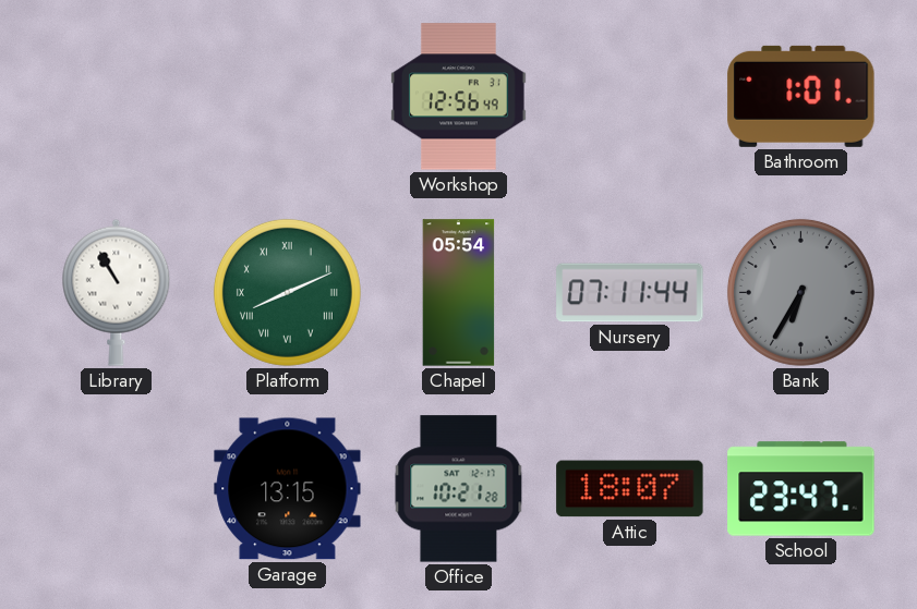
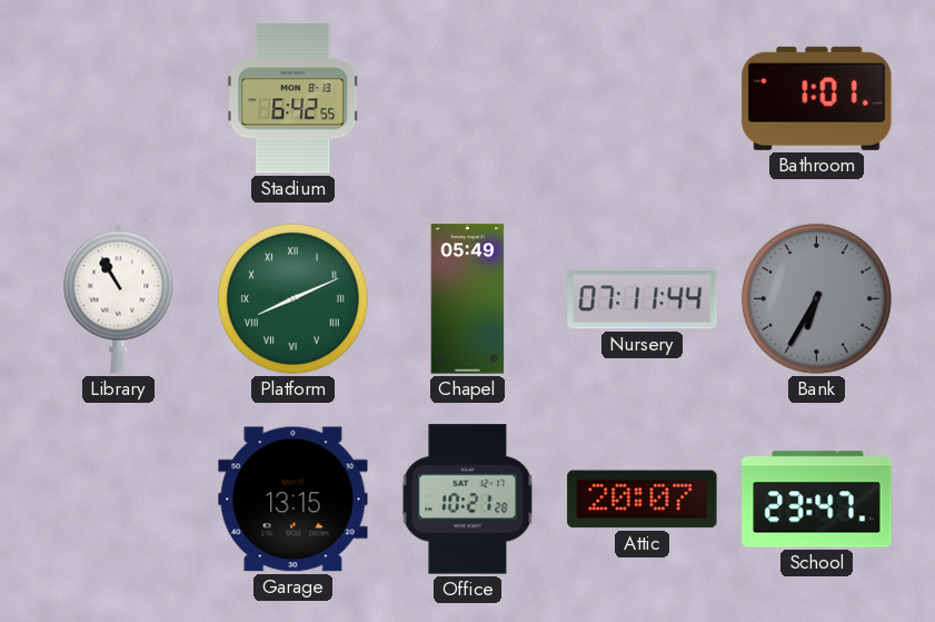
Stadium: none -> 6:42
Workshop: 12:56 -> none
Chapel: 05:54 -> 05:49
Attic: 18:07 -> 20:07
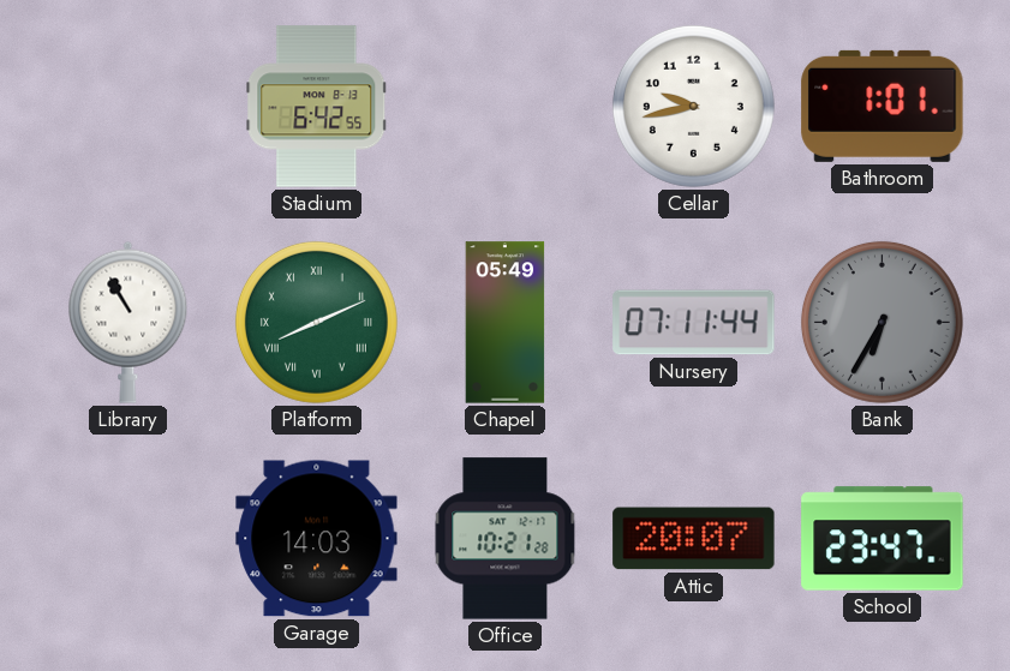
Cellar: none -> 9:43
Garage: 13:15 -> 14:03
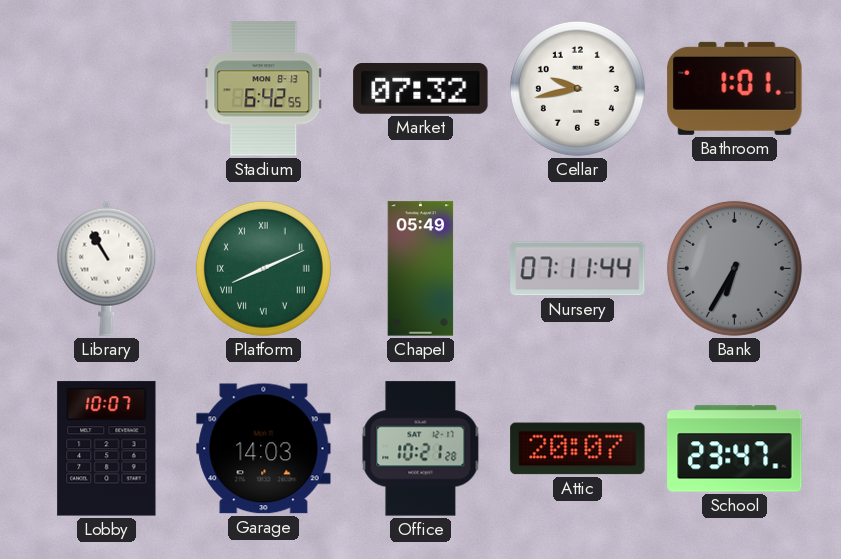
Market: none -> 07:32
Lobby: none -> 10:07
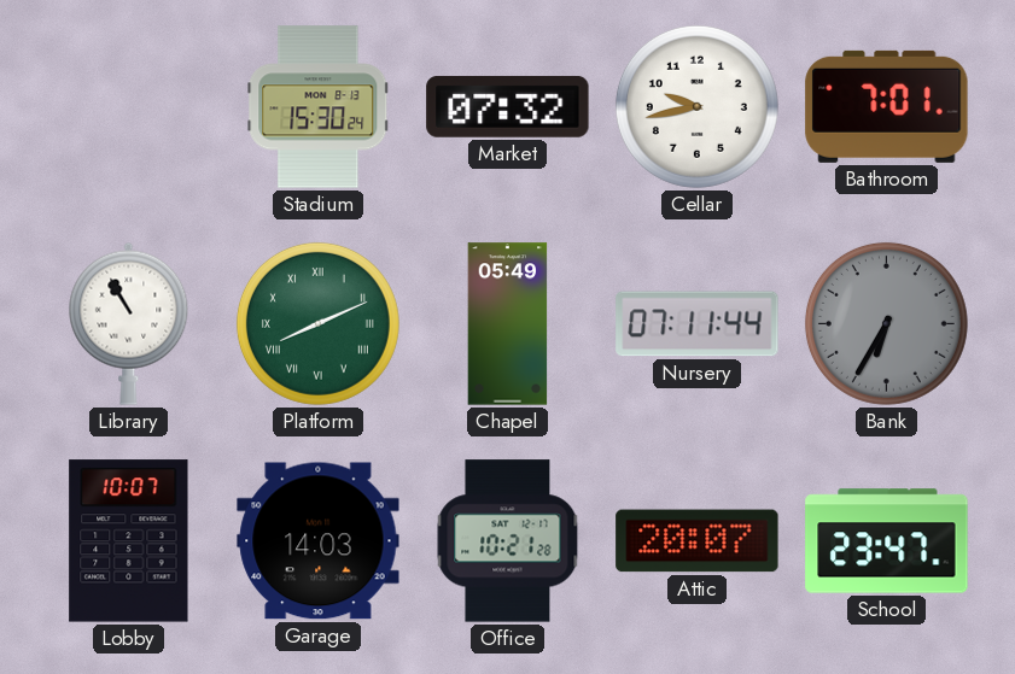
Stadium: 6:42 -> 15:30
Bathroom: 1:01 -> 7:01
